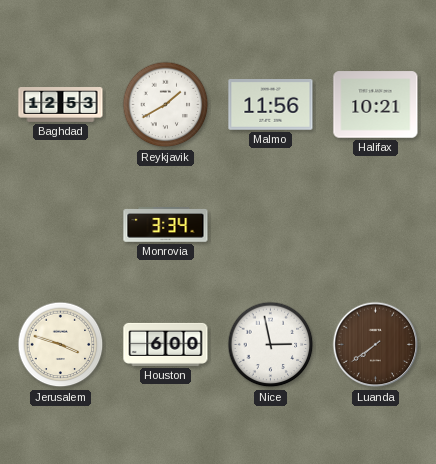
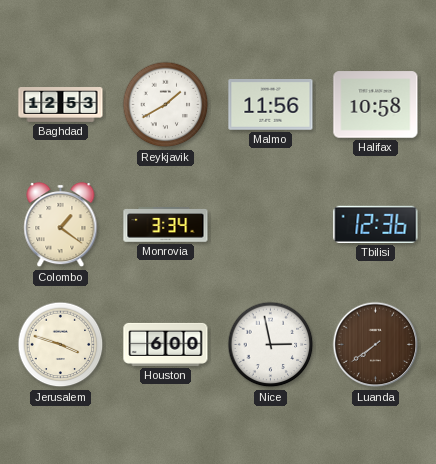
Halifax: 10:21 -> 10:58
Colombo: none -> 1:21
Tbilisi: none -> 12:36
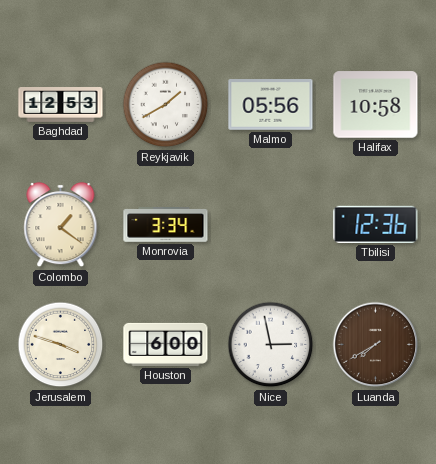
Malmo: 11:56 -> 05:56
Luanda: 7:39 -> 7:40
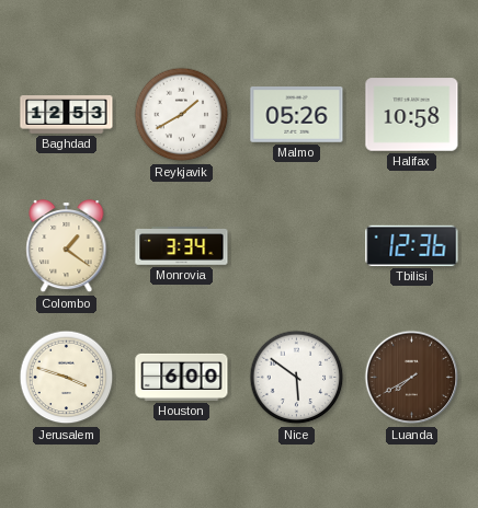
Malmo: 05:56 -> 05:26
Nice: 2:58 -> 5:51
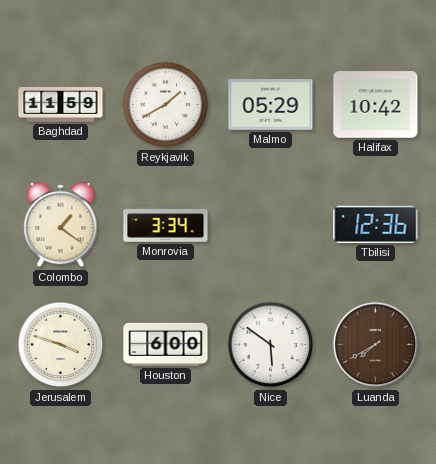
Baghdad: 12:53 -> 11:59
Malmo: 05:26 -> 05:29
Halifax: 10:58 -> 10:42
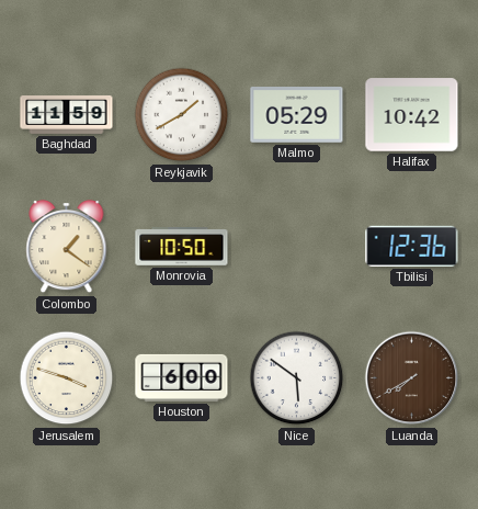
Monrovia: 3:34 -> 10:50
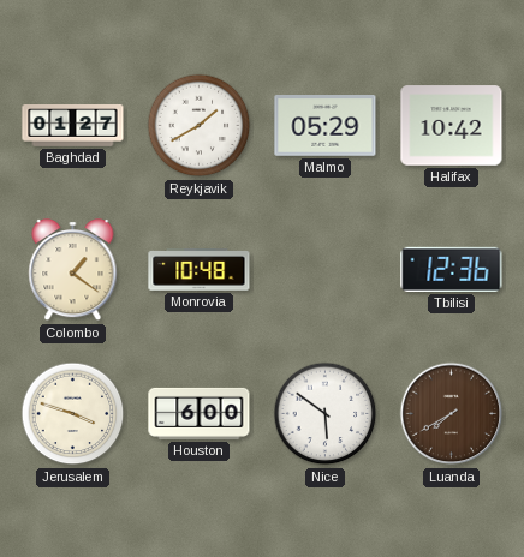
Baghdad: 11:59 -> 01:27
Monrovia: 10:50 -> 10:48
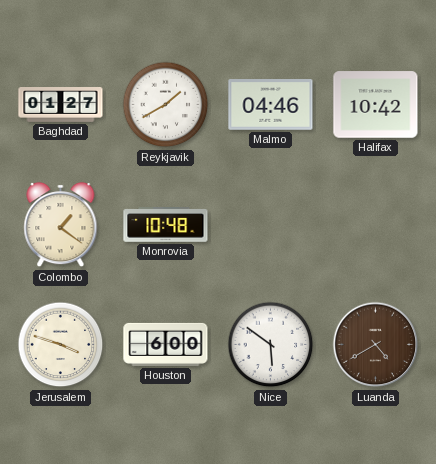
Malmo: 05:29 -> 04:46
Tbilisi: 12:36 -> none
Luanda: 7:40 -> 4:40
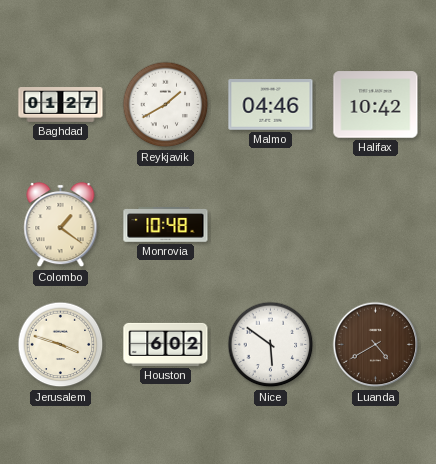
Houston: 6:00 -> 6:02
